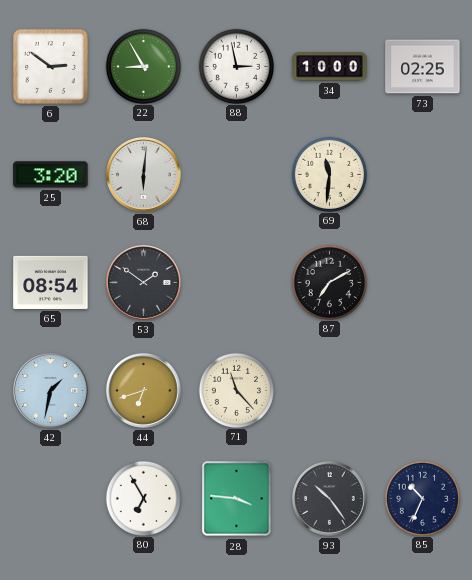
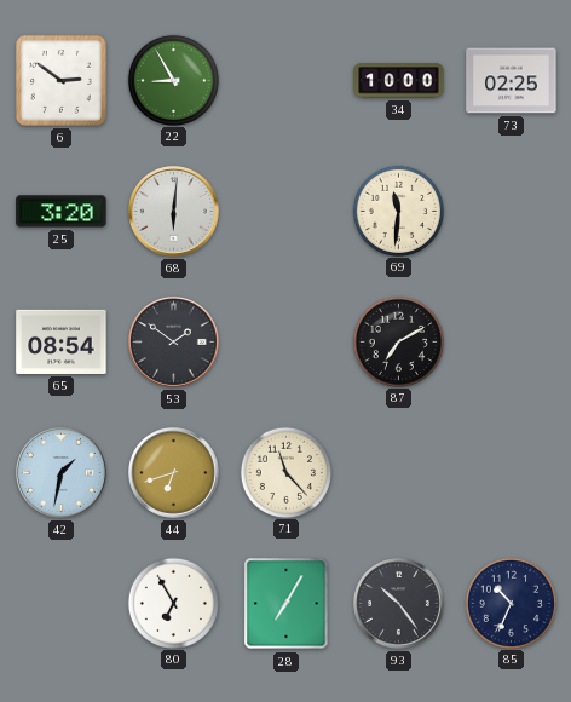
88: 2:58 -> none
28: 3:46 -> 7:05
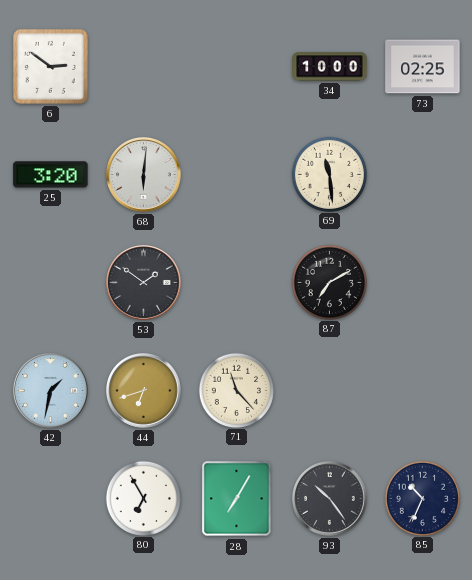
22: 8:55 -> none
69: 11:31 -> 11:29
65: 08:54 -> none
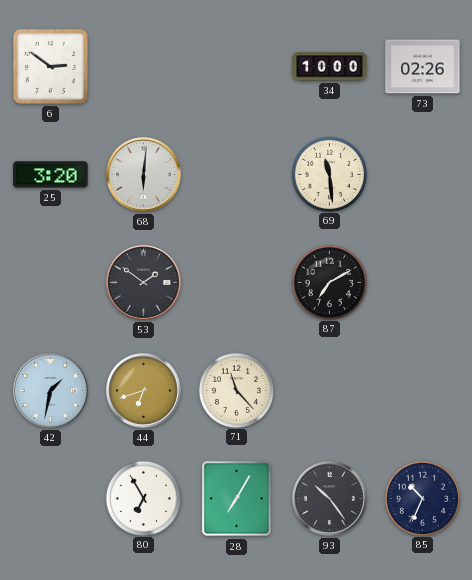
73: 02:25 -> 02:26
